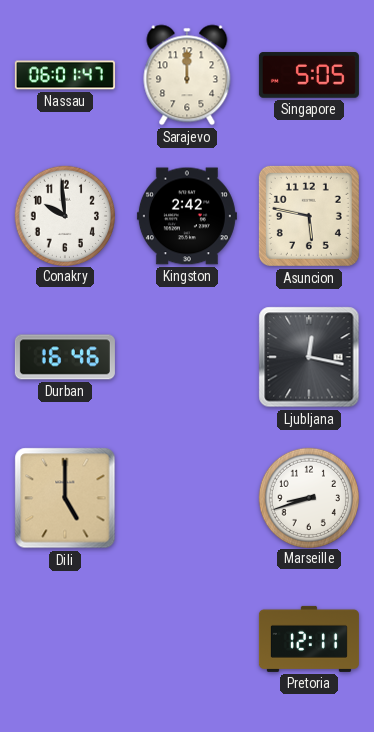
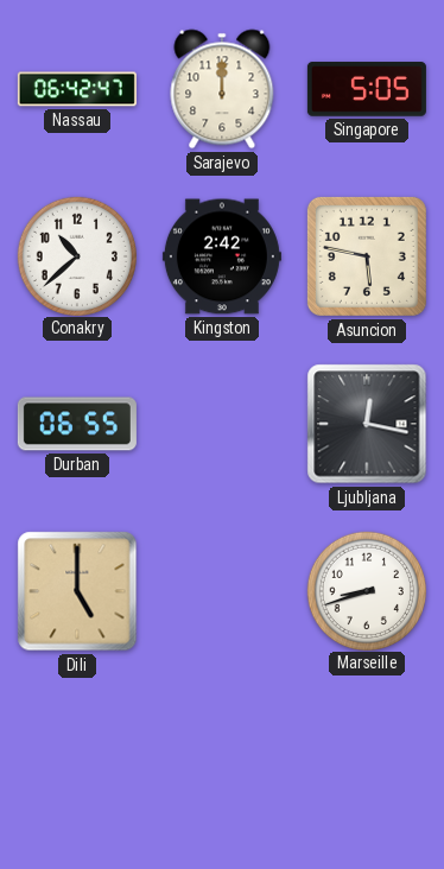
Nassau: 06:01 -> 06:42
Conakry: 9:59 -> 10:38
Durban: 16:46 -> 06:55
Pretoria: 12:11 -> none
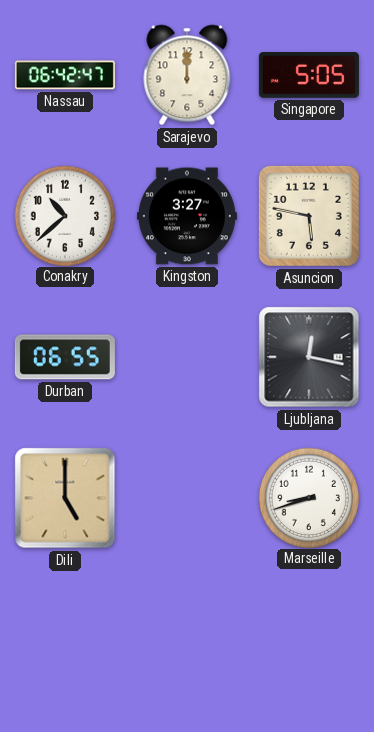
Kingston: 2:42 -> 3:27
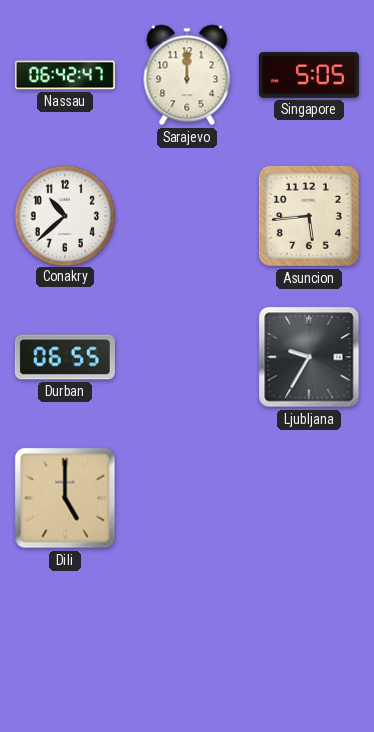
Kingston: 3:27 -> none
Asuncion: 5:47 -> 5:44
Ljubljana: 12:17 -> 9:35
Marseille: 8:42 -> none
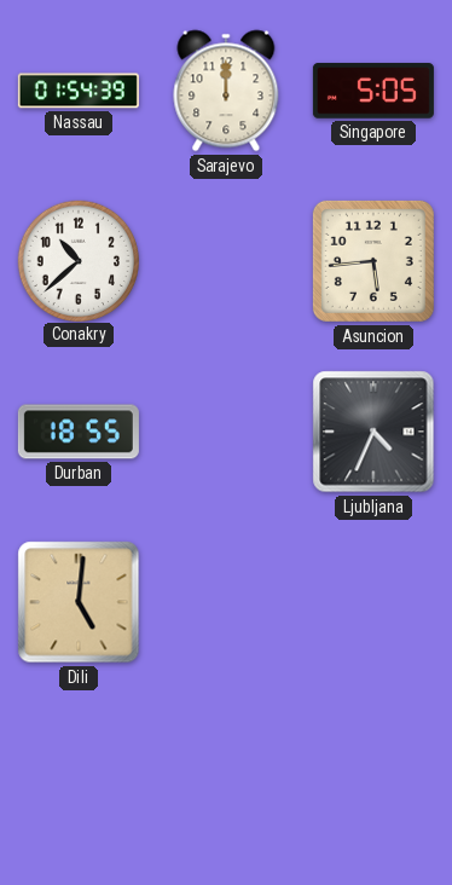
Nassau: 06:42 -> 01:54
Durban: 06:55 -> 18:55
Ljubljana: 9:35 -> 4:34
Dili: 5:00 -> 5:01
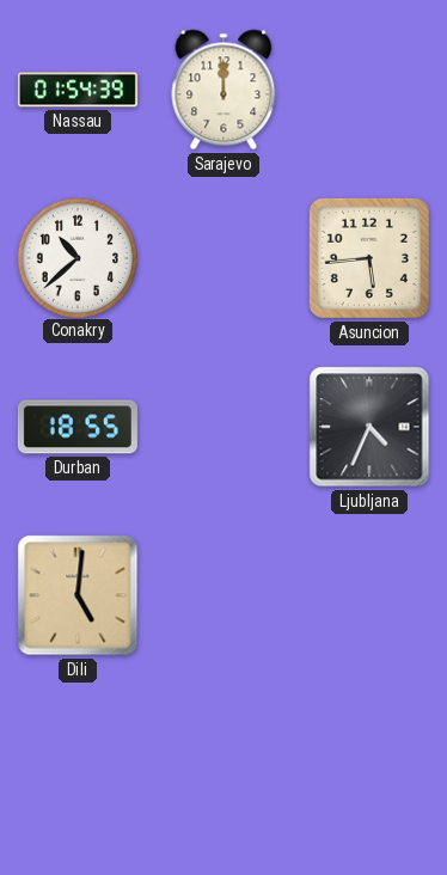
Singapore: 5:05 -> none
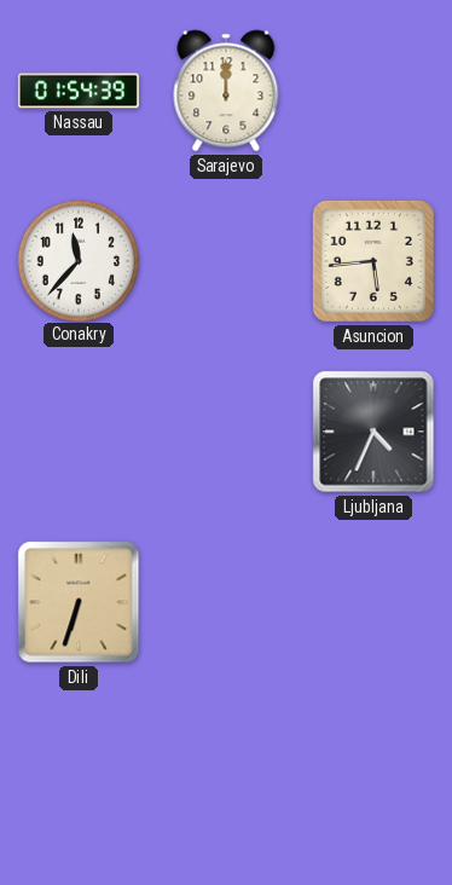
Conakry: 10:38 -> 11:37
Durban: 18:55 -> none
Dili: 5:01 -> 6:33
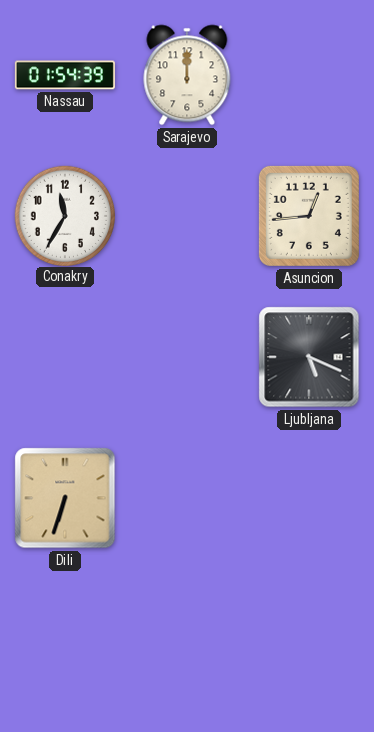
Conakry: 11:37 -> 11:35
Asuncion: 5:44 -> 12:44
Ljubljana: 4:34 -> 5:19
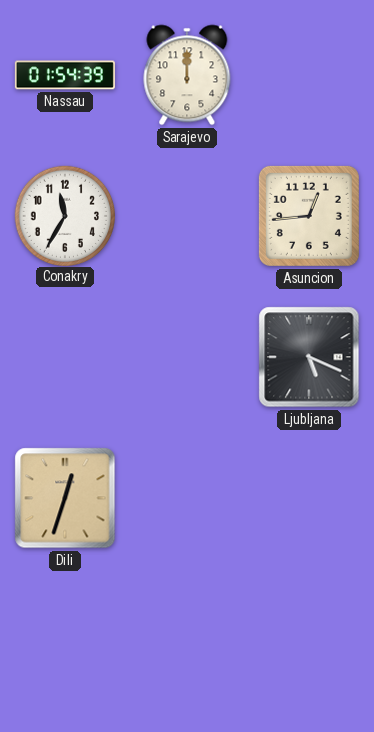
Dili: 6:33 -> 12:33
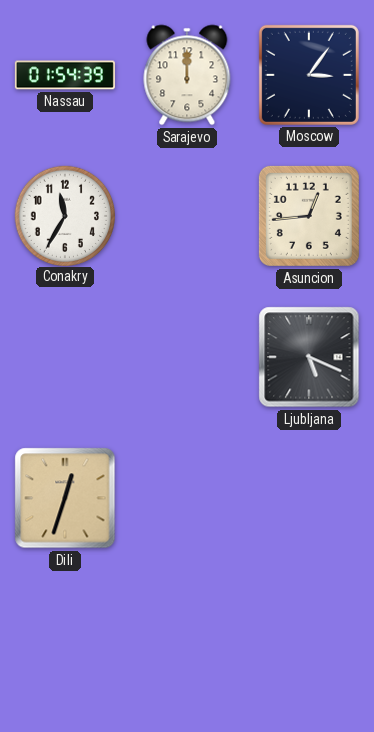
Moscow: none -> 3:06
